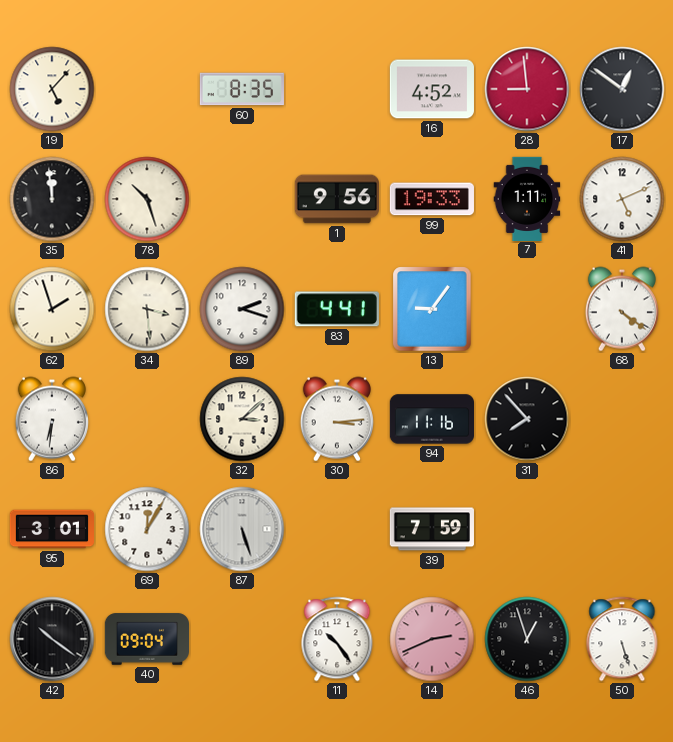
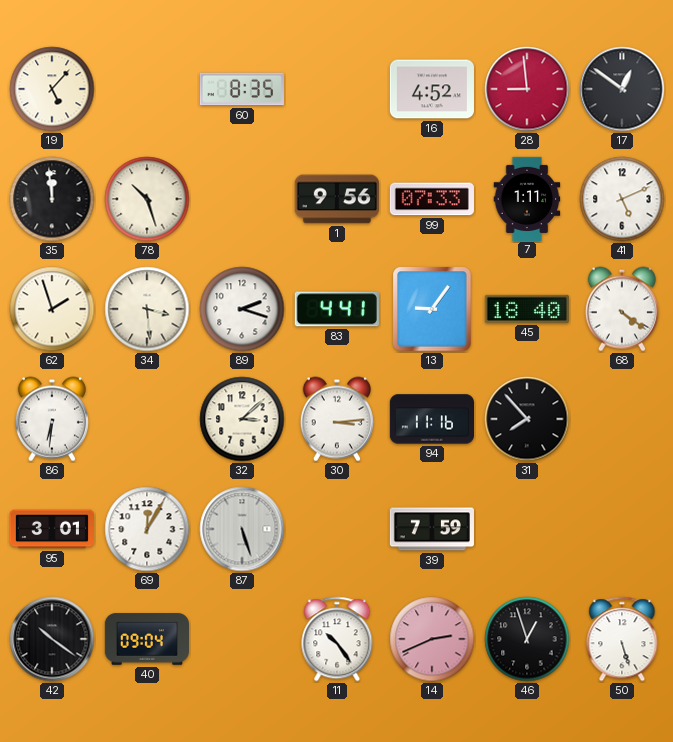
99: 19:33 -> 07:33
45: none -> 18:40
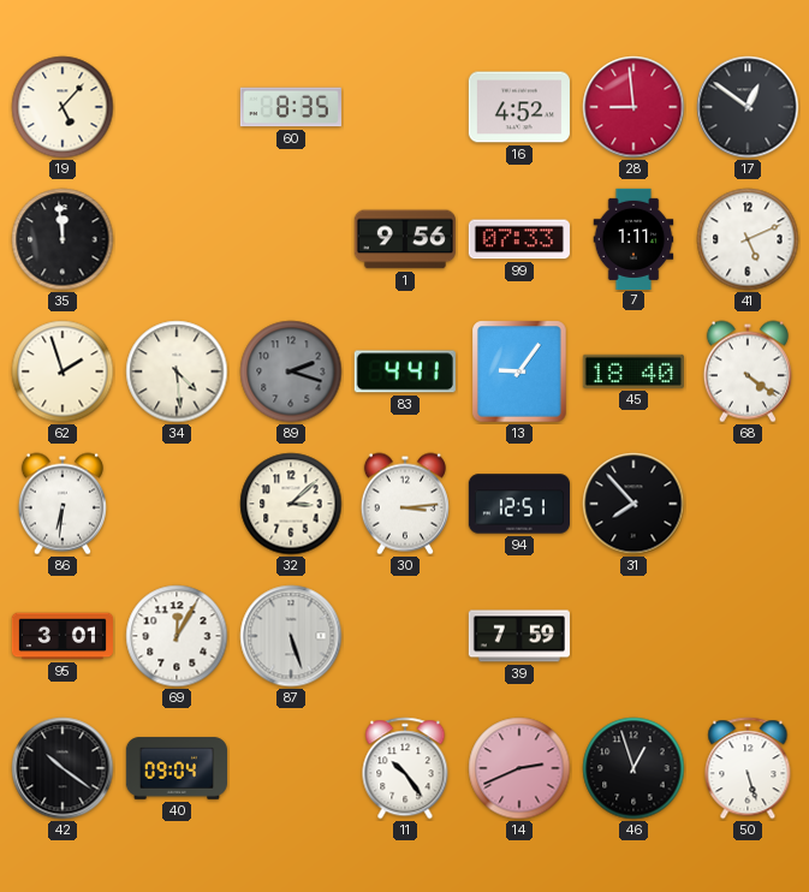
78: 10:27 -> none
34: 3:29 -> 4:29
89 dial: white -> grey
94: 11:16 -> 12:51
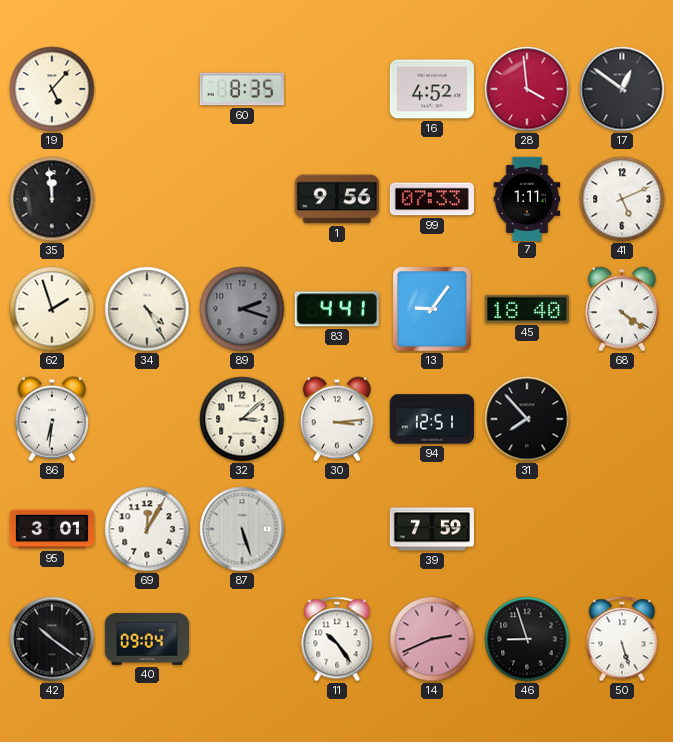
28: 8:59 -> 3:59
34: 4:29 -> 4:25
46: 12:57 -> 8:57
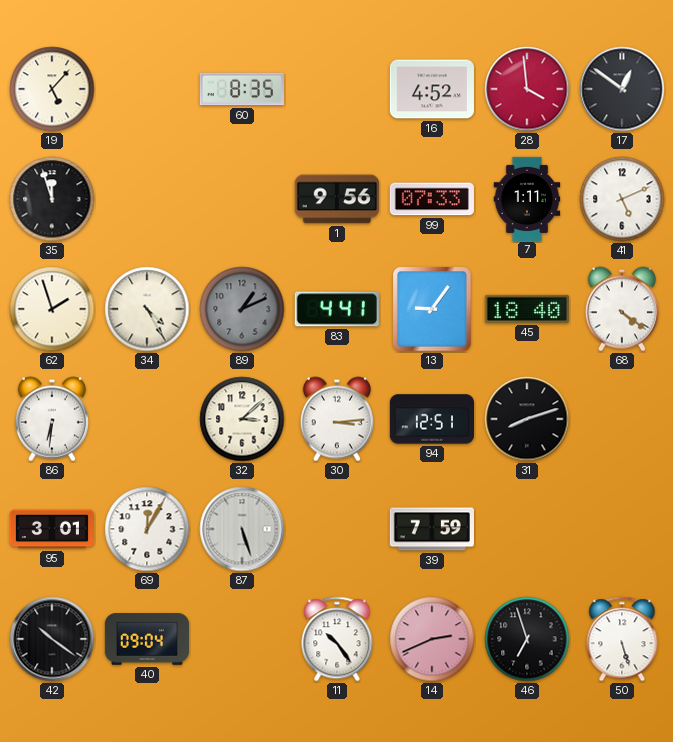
35: 11:59 -> 11:57
89: 2:18 -> 1:11
31: 7:53 -> 8:12
46: 8:57 -> 6:57
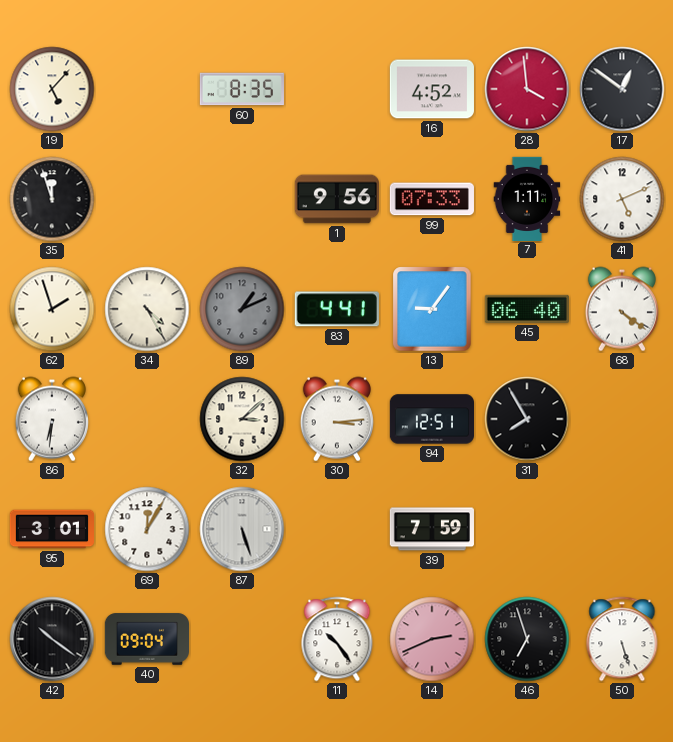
45: 18:40 -> 06:40
31: 8:12 -> 7:55
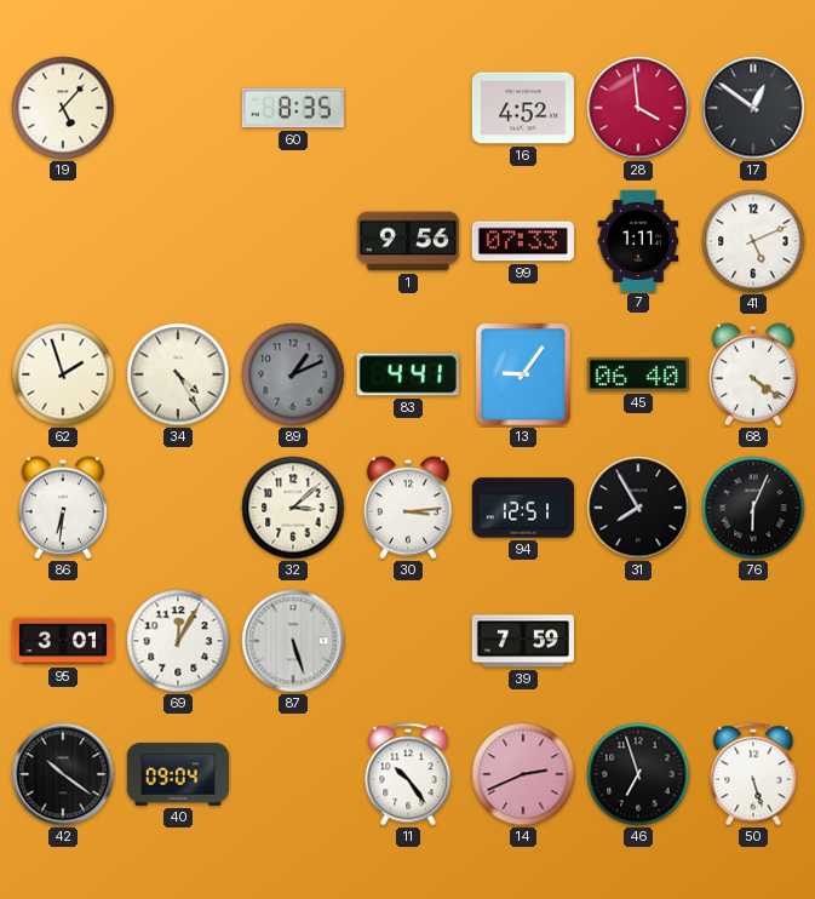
35: 11:57 -> none
76: none -> 6:04
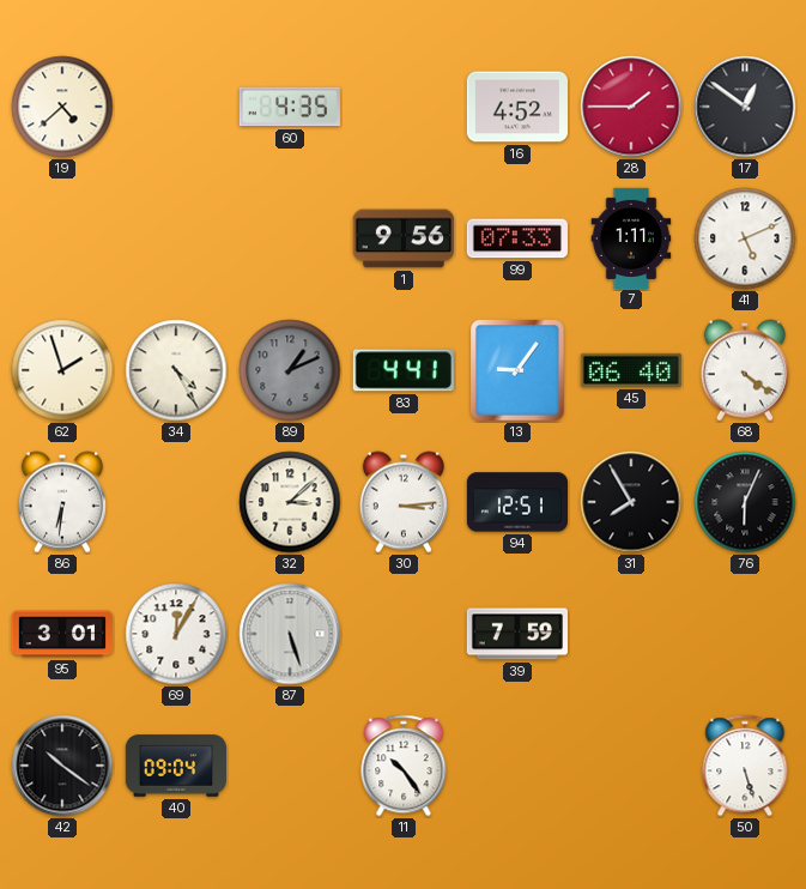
19: 5:07 -> 4:38
60: 8:35 -> 4:35
28: 3:59 -> 1:45
14: 2:41 -> none
46: 6:57 -> none
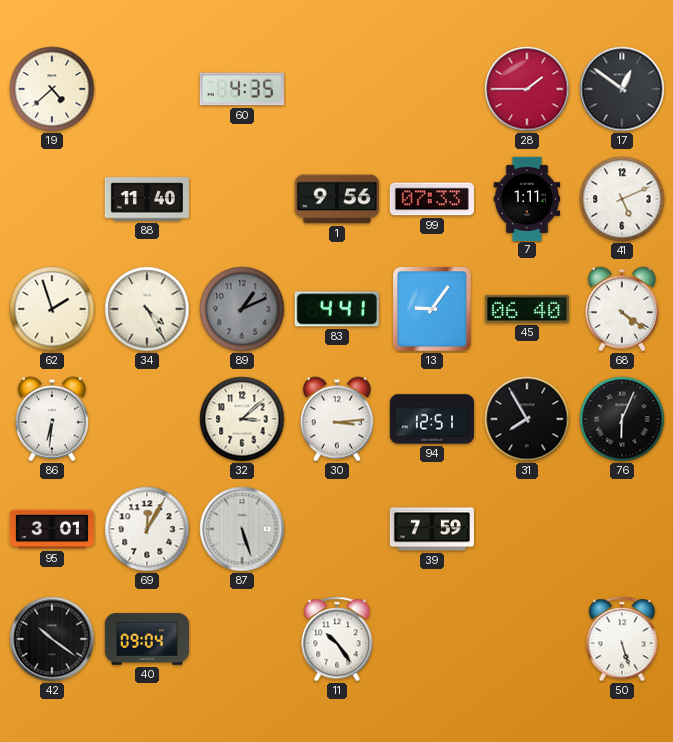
16: 4:52 -> none
88: none -> 11:40
